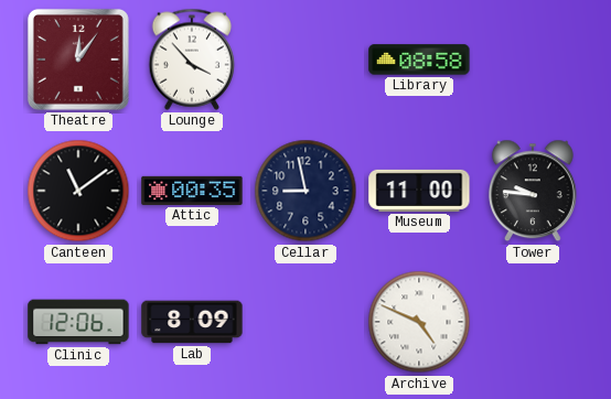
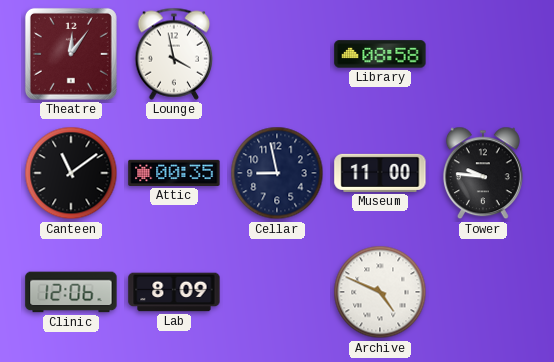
Lounge: 3:53 -> 3:58
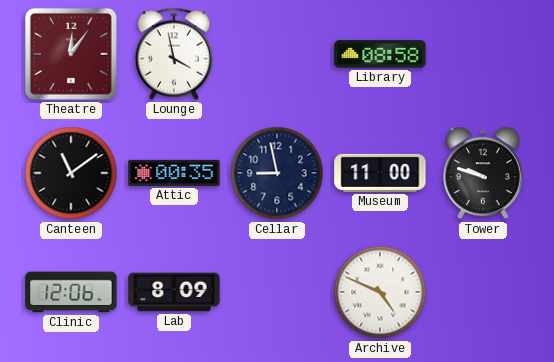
Tower: 9:46 -> 9:48
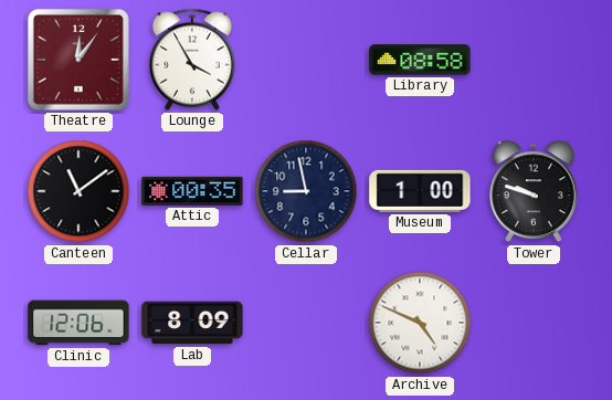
Lounge: 3:58 -> 3:55
Museum: 11:00 -> 1:00
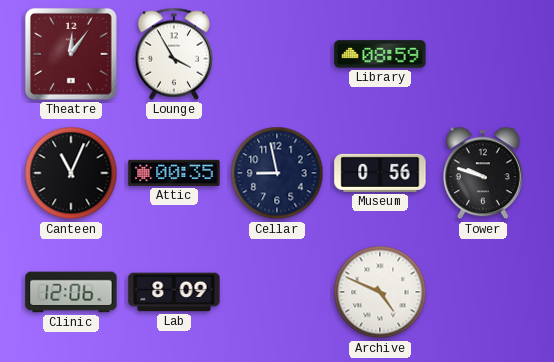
Library: 08:58 -> 08:59
Canteen: 11:09 -> 11:04
Museum: 1:00 -> 0:56
